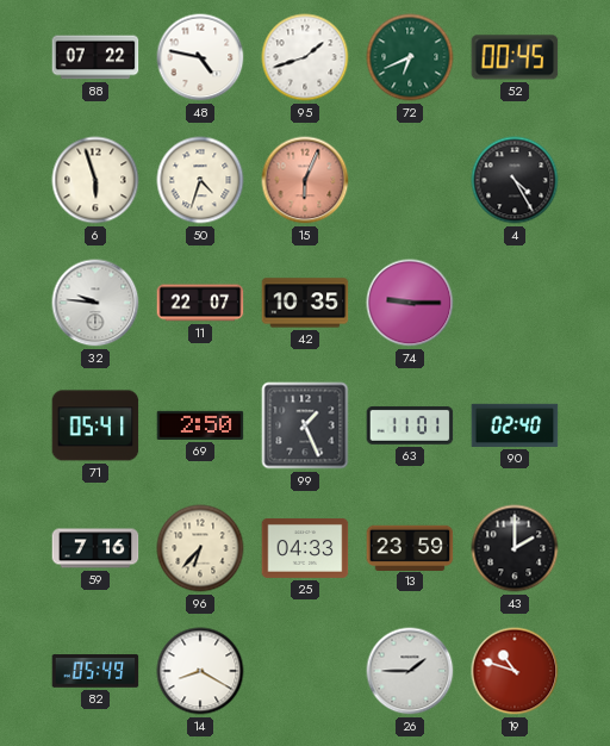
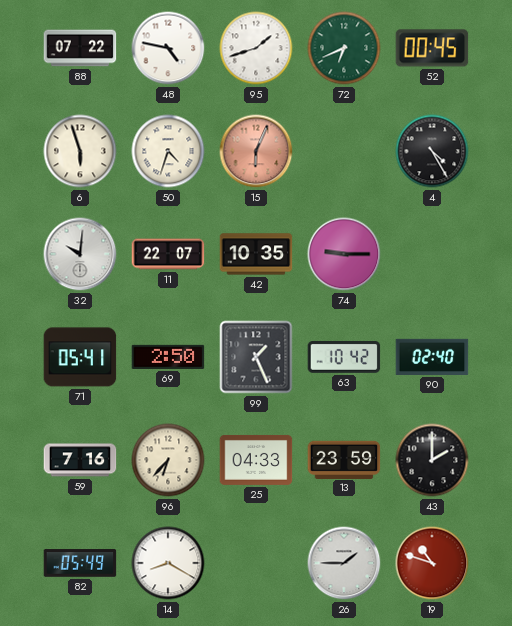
32: 9:46 -> 10:01
63: 11:01 -> 10:42
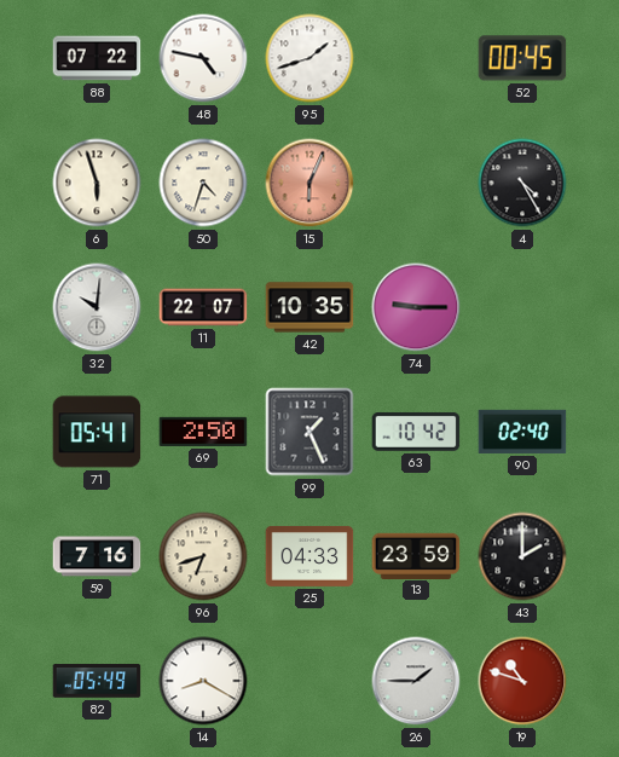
72: 6:41 -> none
96: 6:37 -> 6:42
